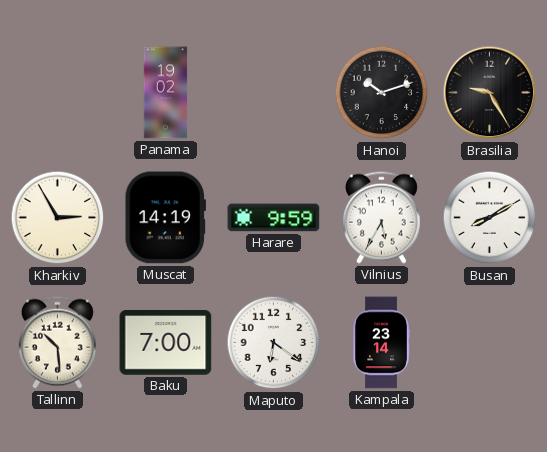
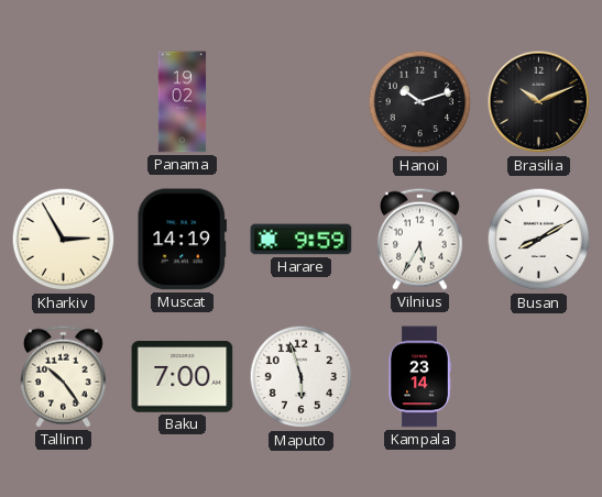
Brasilia: 9:25 -> 10:11
Tallinn: 10:29 -> 10:24
Maputo: 6:21 -> 5:57
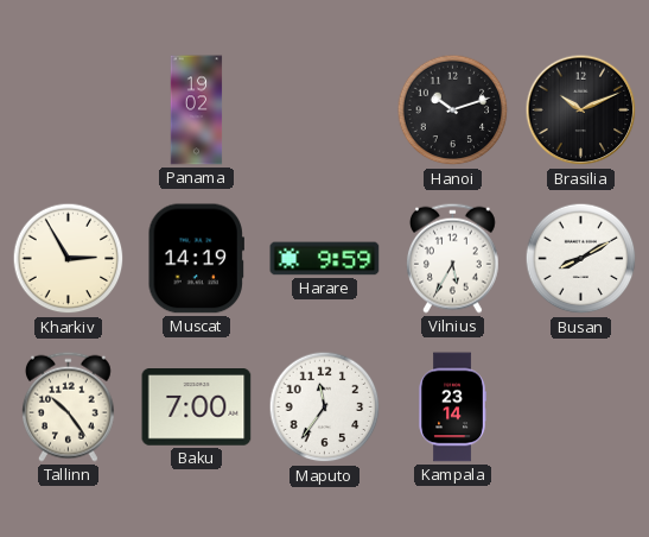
Maputo: 5:57 -> 11:36
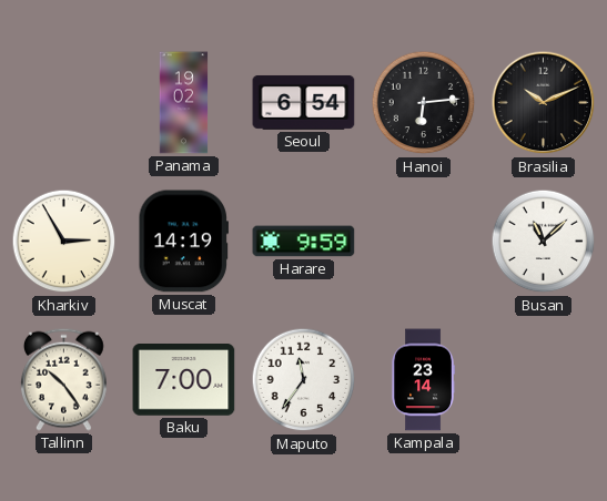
Seoul: none -> 6:54
Hanoi: 10:12 -> 6:14
Vilnius: 5:35 -> none
Busan: 8:10 -> 11:08
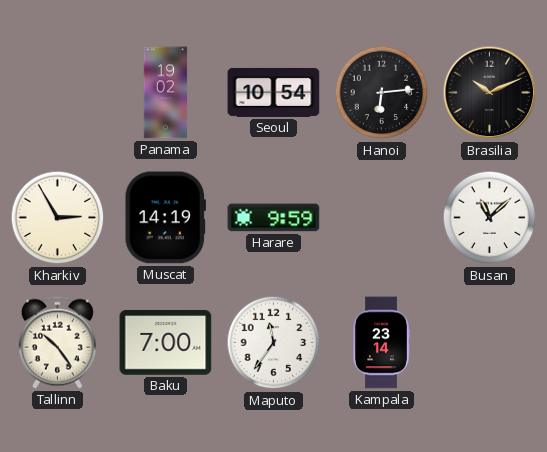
Seoul: 6:54 -> 10:54
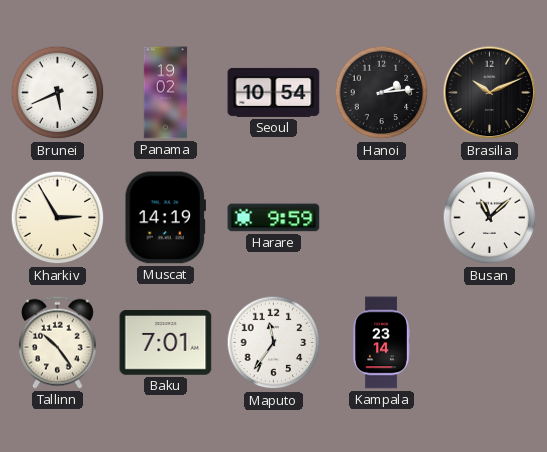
Brunei: none -> 5:41
Hanoi: 6:14 -> 2:14
Baku: 7:00 -> 7:01
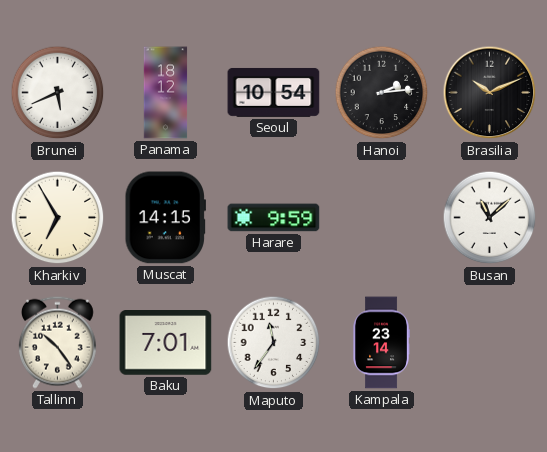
Panama: 19:02 -> 18:12
Kharkiv: 2:55 -> 6:55
Muscat: 14:19 -> 14:15
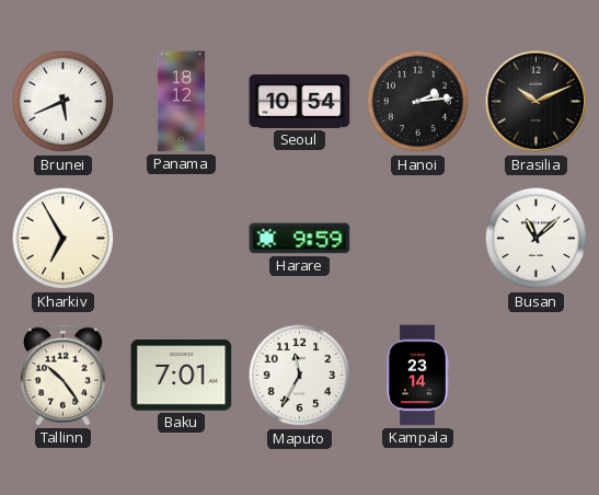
Muscat: 14:15 -> none
Maputo: 11:36 -> 11:35
